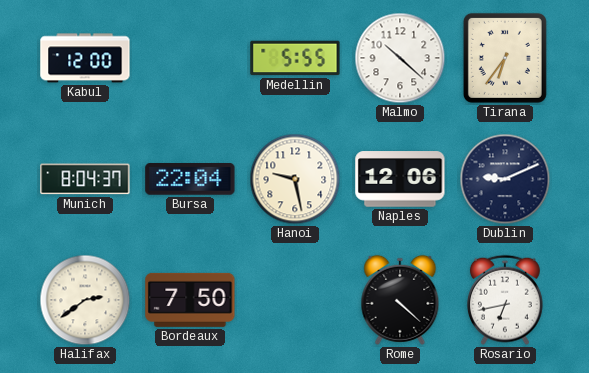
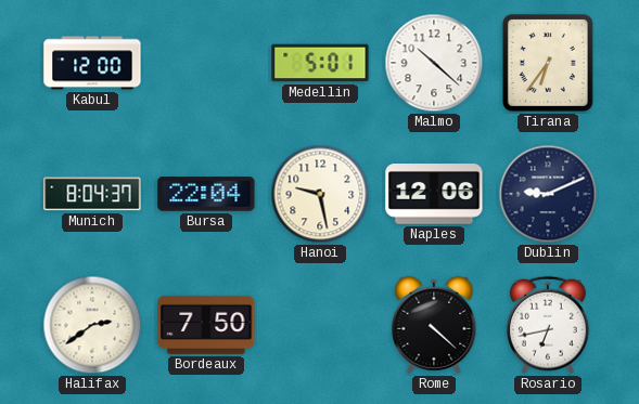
Medellin: 5:55 -> 5:01
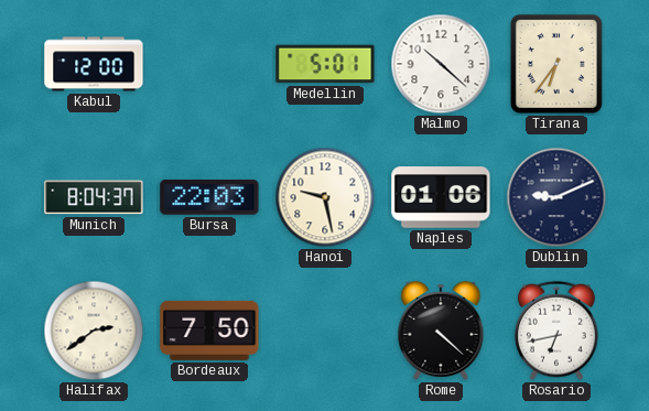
Bursa: 22:04 -> 22:03
Naples: 12:06 -> 01:06
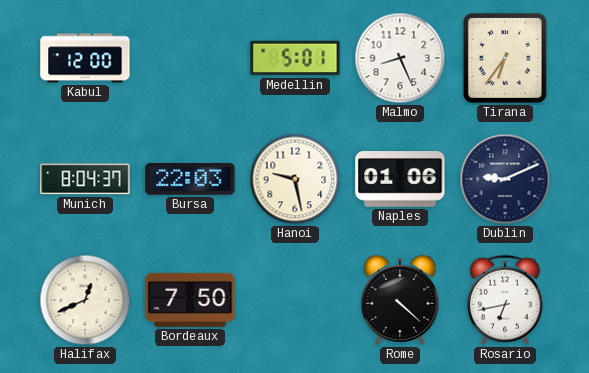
Malmo: 10:22 -> 8:26
Halifax: 2:39 -> 12:41
